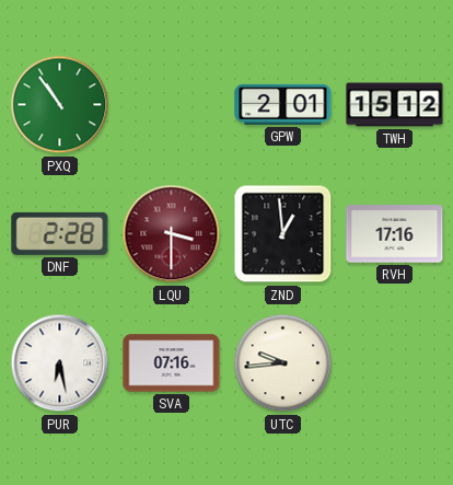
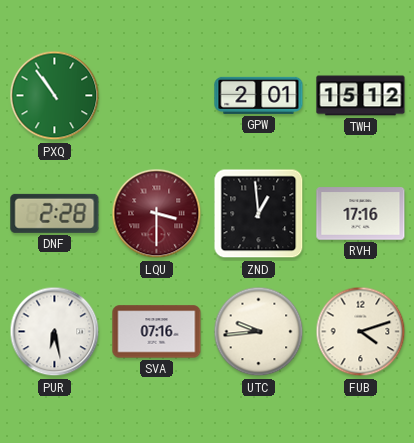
FUB: none -> 4:12
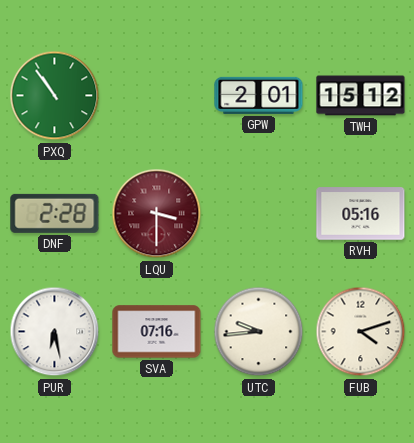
ZND: 12:59 -> none
RVH: 17:16 -> 05:16
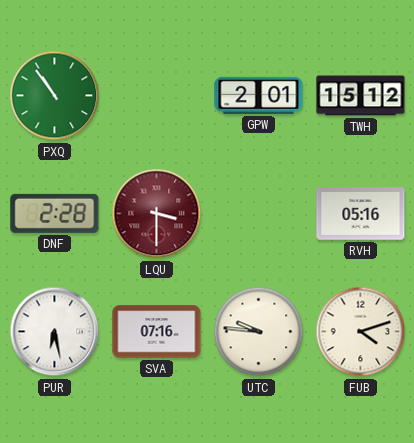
UTC: 9:44 -> 9:46
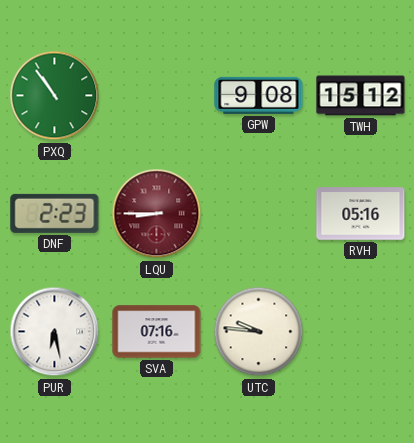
GPW: 2:01 -> 9:08
DNF: 2:28 -> 2:23
LQU: 3:30 -> 8:45
FUB: 4:12 -> none
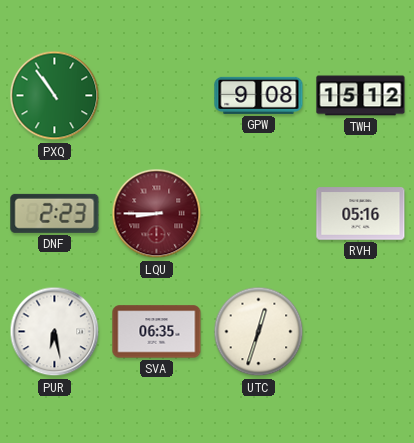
SVA: 07:16 -> 06:35
UTC: 9:46 -> 12:33
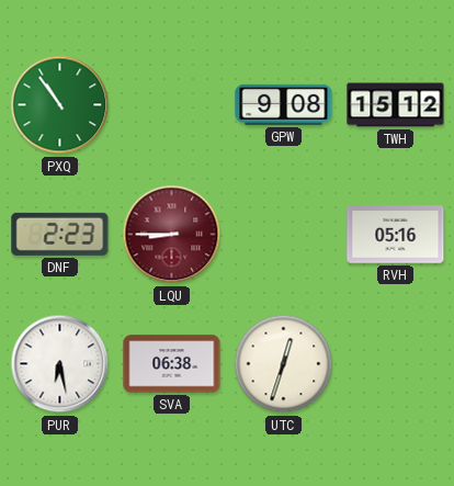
SVA: 06:35 -> 06:38
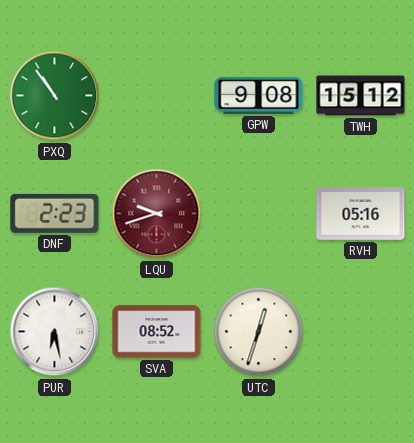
LQU: 8:45 -> 9:42
SVA: 06:38 -> 08:52
